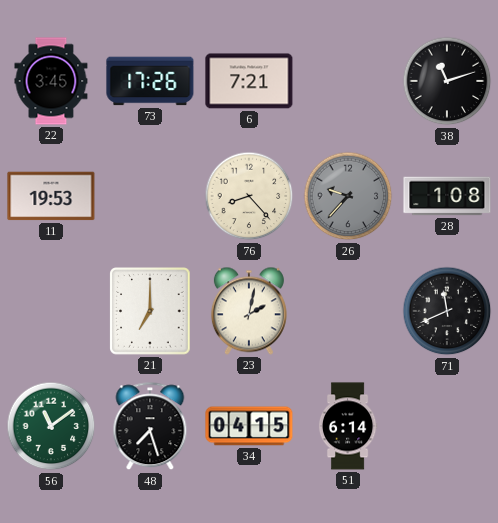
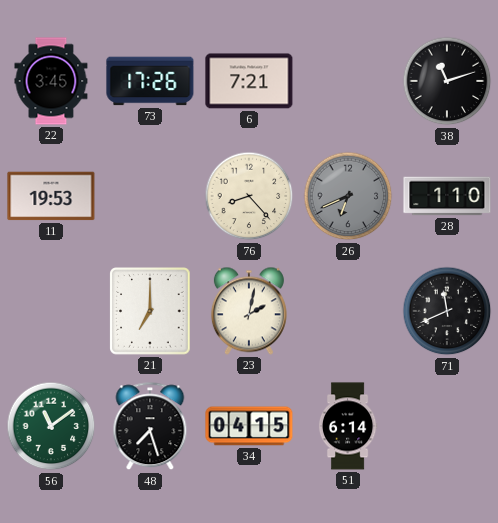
26: 9:37 -> 6:41
28: 1:08 -> 1:10
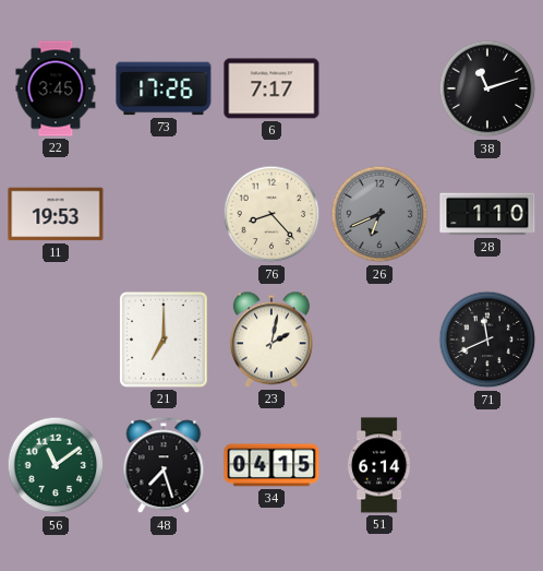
6: 7:21 -> 7:17
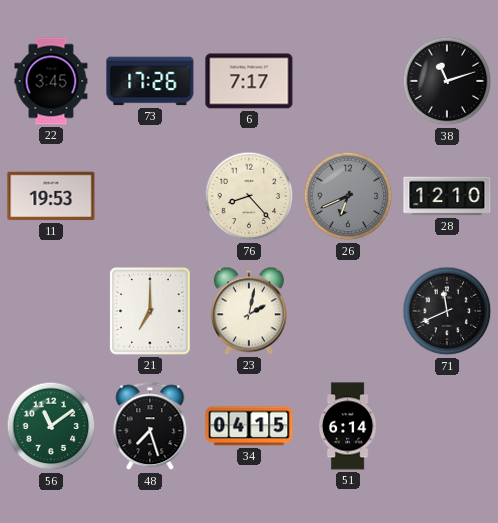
28: 1:10 -> 12:10
